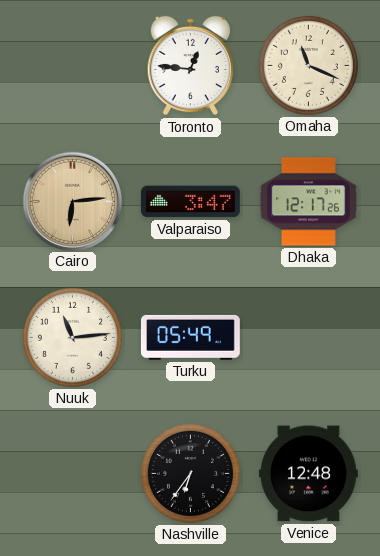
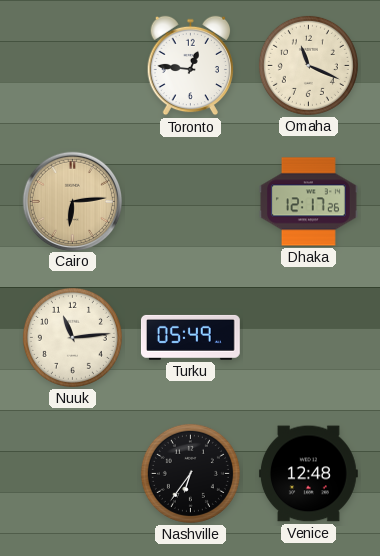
Valparaiso: 3:47 -> none
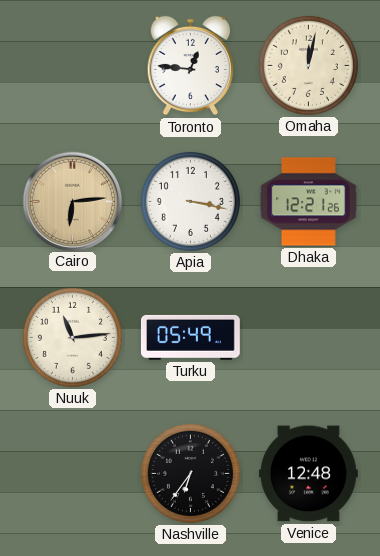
Omaha: 11:19 -> 12:02
Apia: none -> 3:17
Dhaka: 12:17 -> 12:21
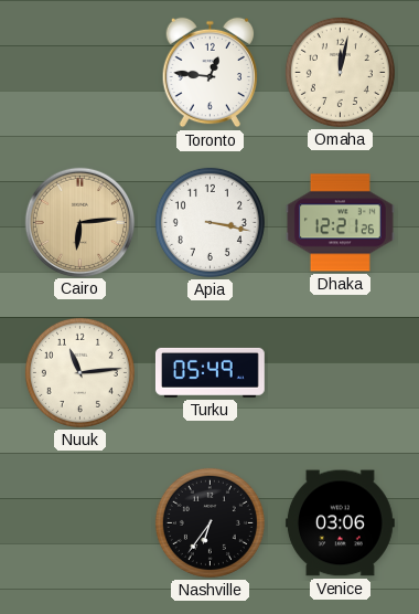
Venice: 12:48 -> 03:06
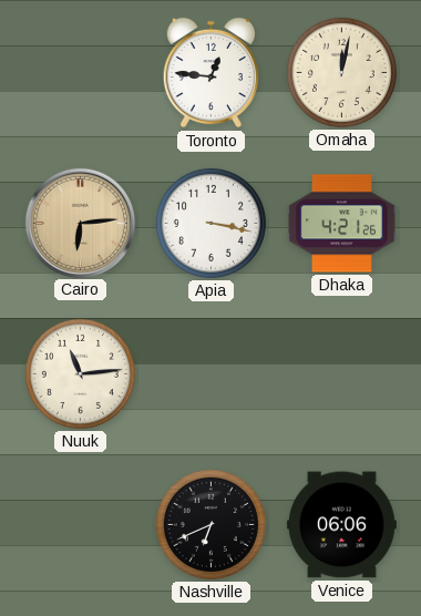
Dhaka: 12:21 -> 4:21
Turku: 05:49 -> none
Nashville: 6:36 -> 6:41
Venice: 03:06 -> 06:06
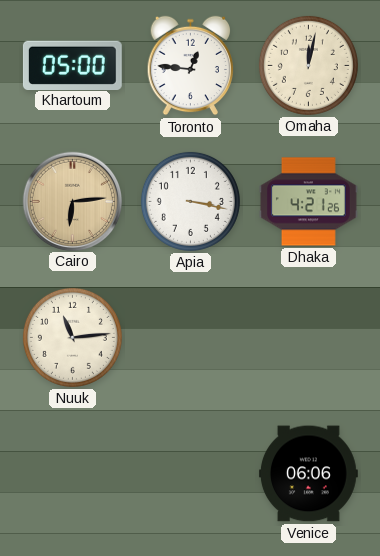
Khartoum: none -> 05:00
Nashville: 6:41 -> none
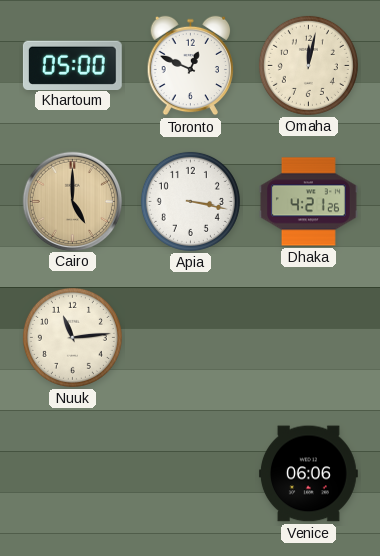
Toronto: 12:46 -> 12:49
Cairo: 6:14 -> 5:00
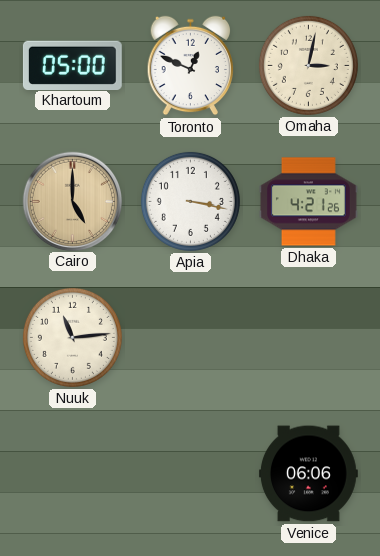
Omaha: 12:02 -> 3:02
